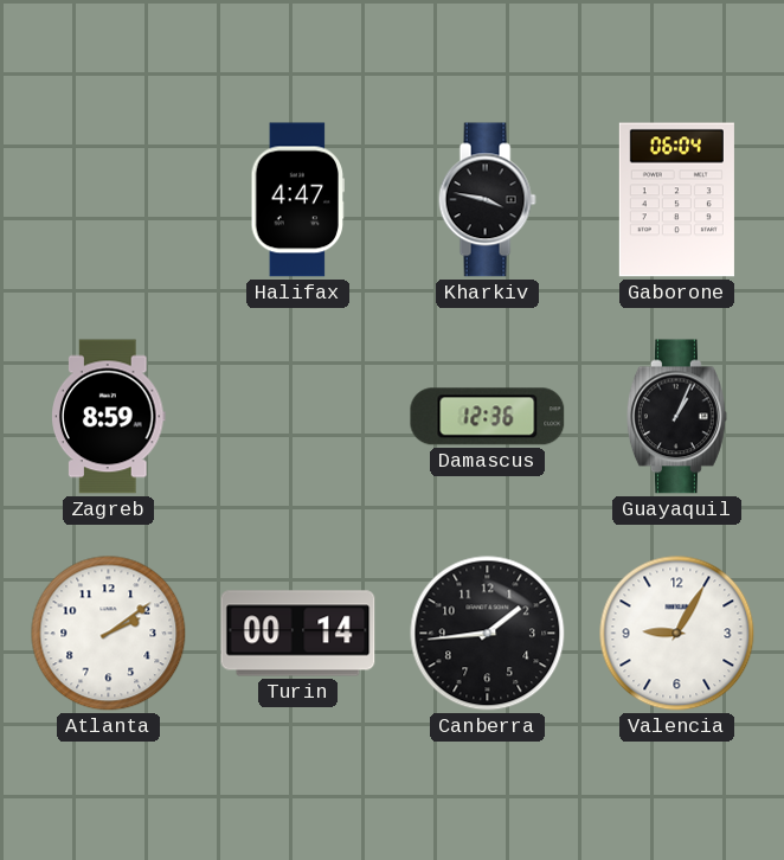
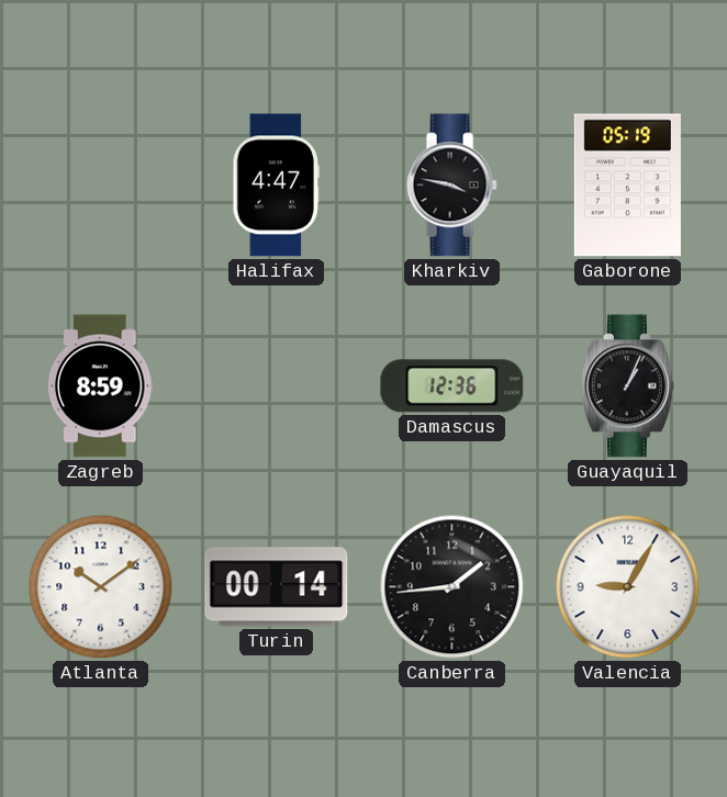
Gaborone: 06:04 -> 05:19
Atlanta: 2:09 -> 10:09
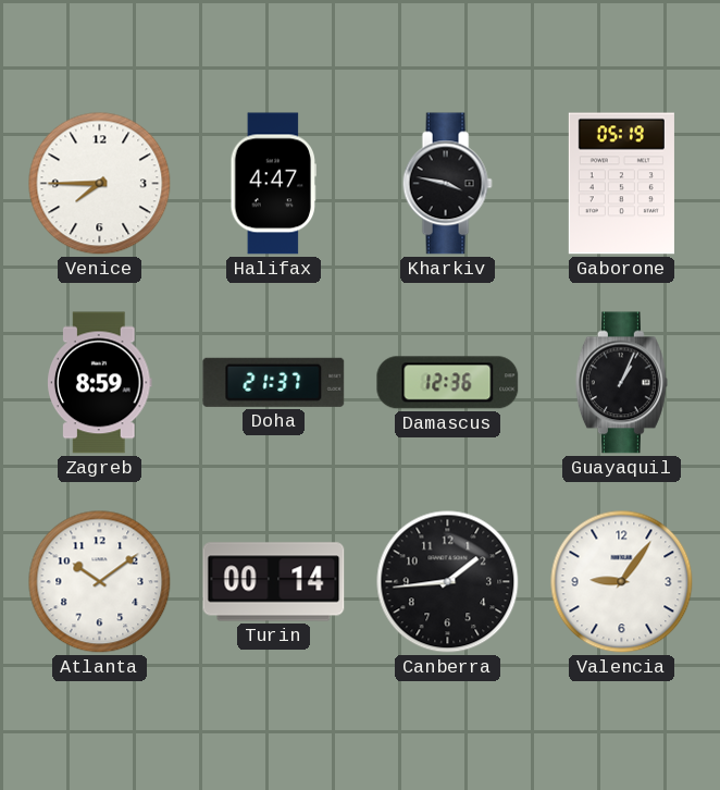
Venice: none -> 7:45
Doha: none -> 21:37
Valencia: 9:05 -> 9:06
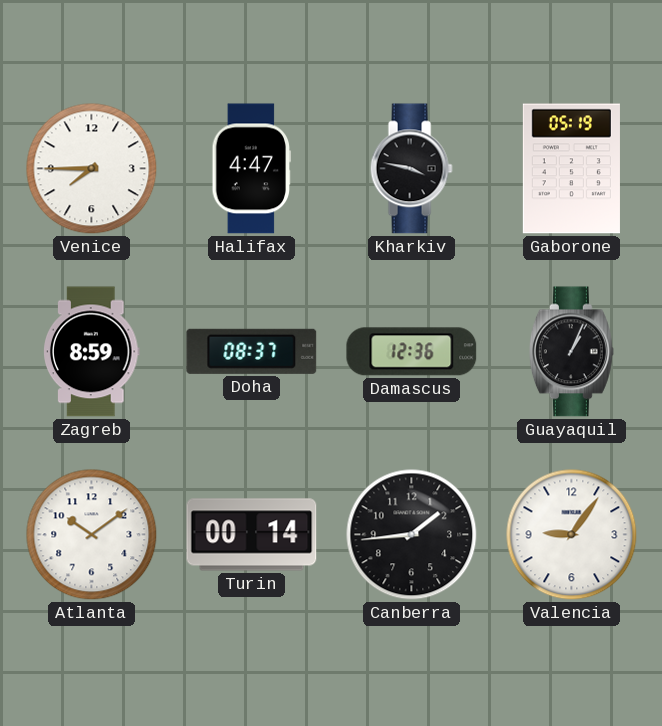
Doha: 21:37 -> 08:37
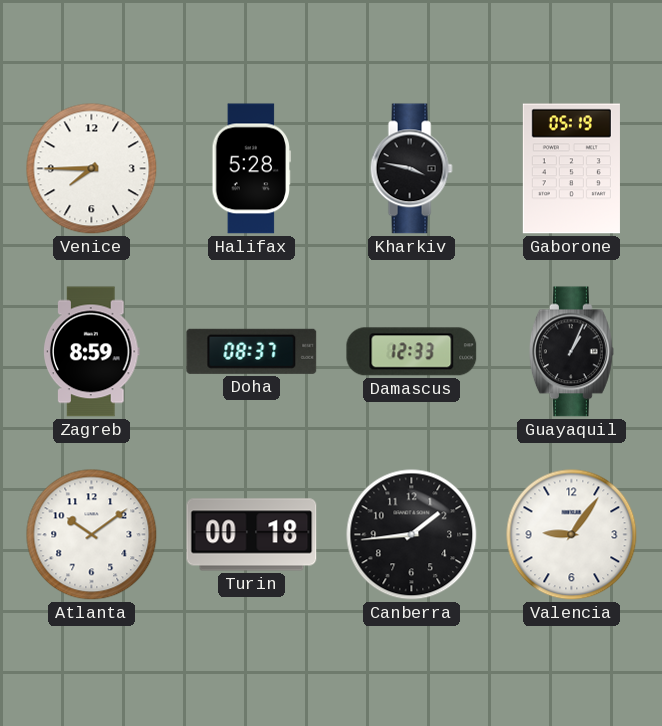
Halifax: 4:47 -> 5:28
Damascus: 12:36 -> 12:33
Turin: 00:14 -> 00:18
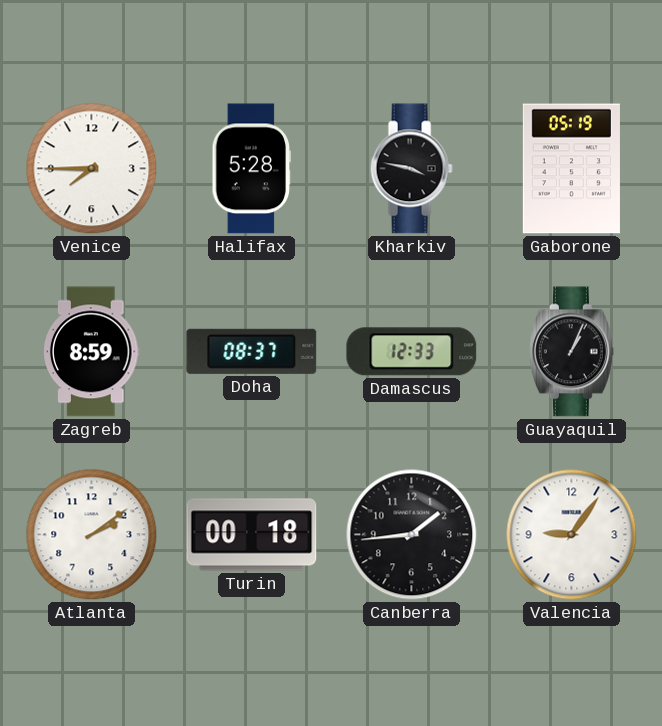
Atlanta: 10:09 -> 2:09
